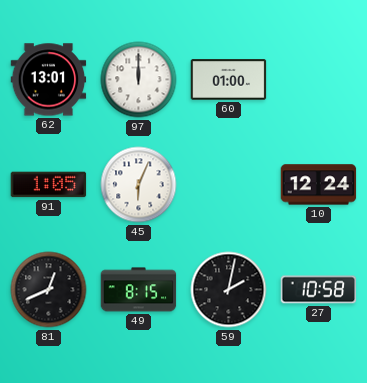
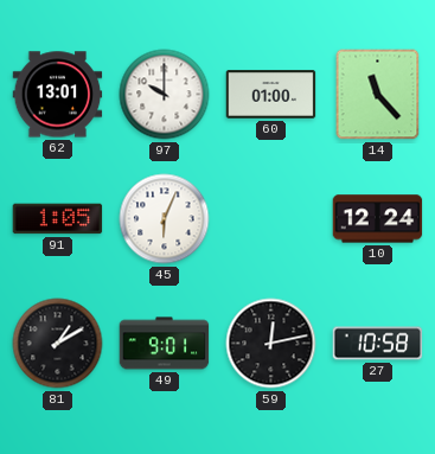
97: 12:00 -> 10:00
14: none -> 11:23
81: 12:41 -> 1:10
49: 8:15 -> 9:01
59: 2:02 -> 12:13
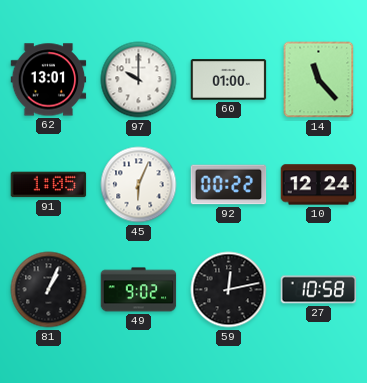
92: none -> 00:22
81: 1:10 -> 1:04
49: 9:01 -> 9:02
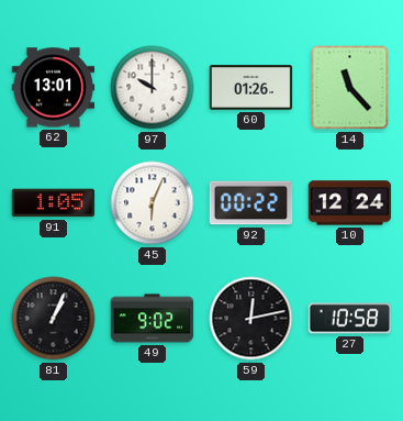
60: 01:00 -> 01:26
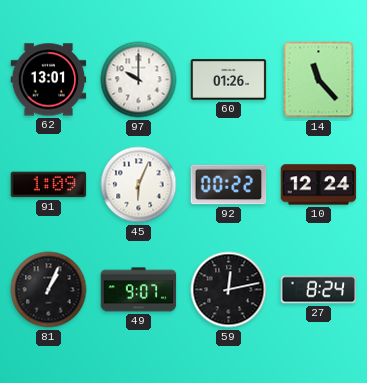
91: 1:05 -> 1:09
49: 9:02 -> 9:07
27: 10:58 -> 8:24
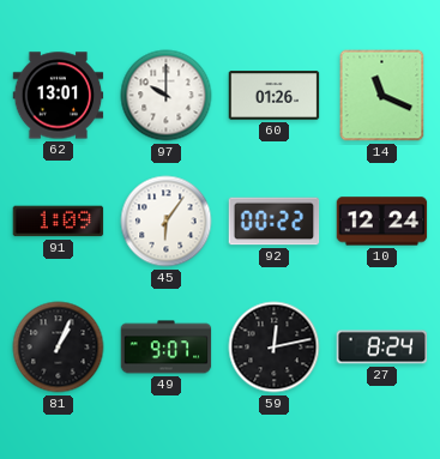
14: 11:23 -> 11:19
45: 6:04 -> 6:06
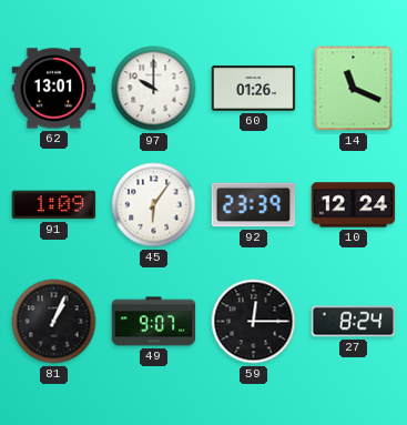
92: 00:22 -> 23:39
59: 12:13 -> 12:15
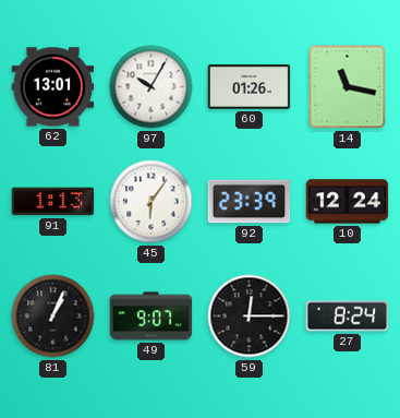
97: 10:00 -> 10:05
14: 11:19 -> 11:17
91: 1:09 -> 1:13
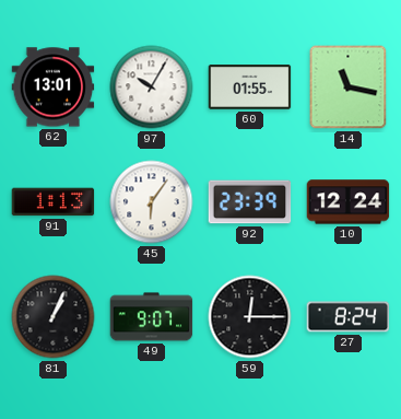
60: 01:26 -> 01:55
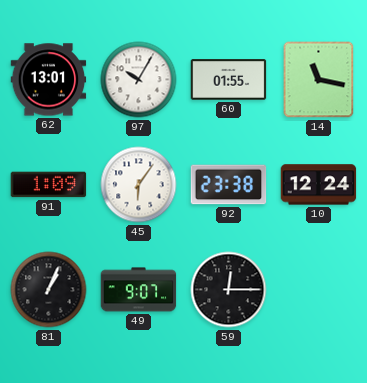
91: 1:13 -> 1:09
92: 23:39 -> 23:38
27: 8:24 -> none
